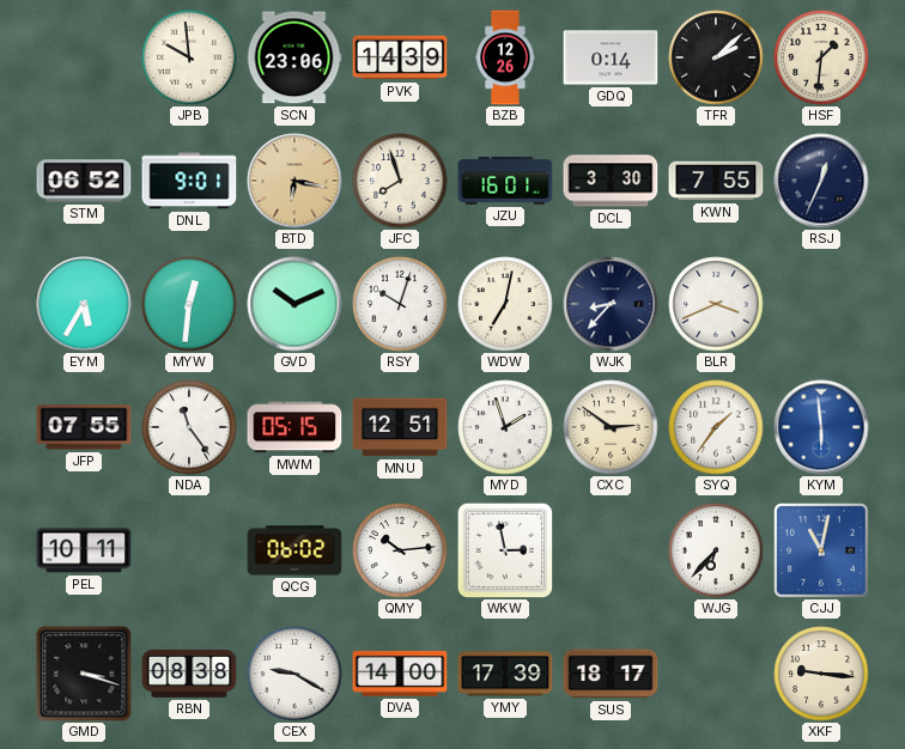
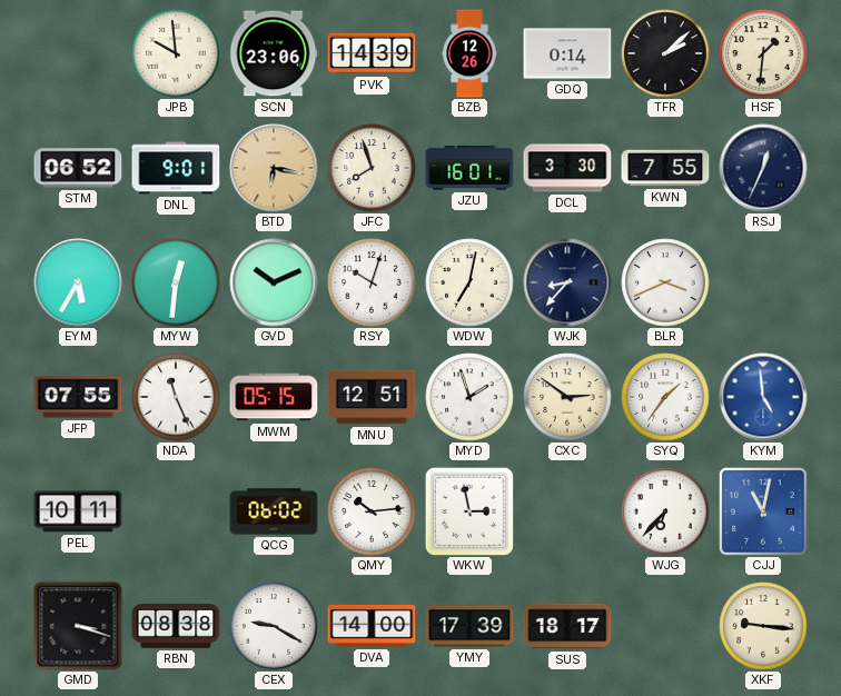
NDA: 11:24 -> 11:26
KYM: 5:59 -> 4:59
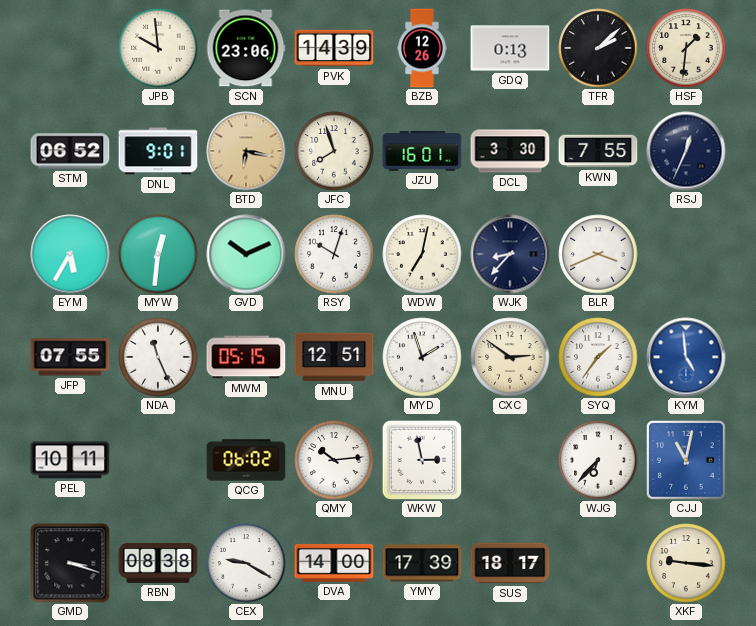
GDQ: 0:14 -> 0:13
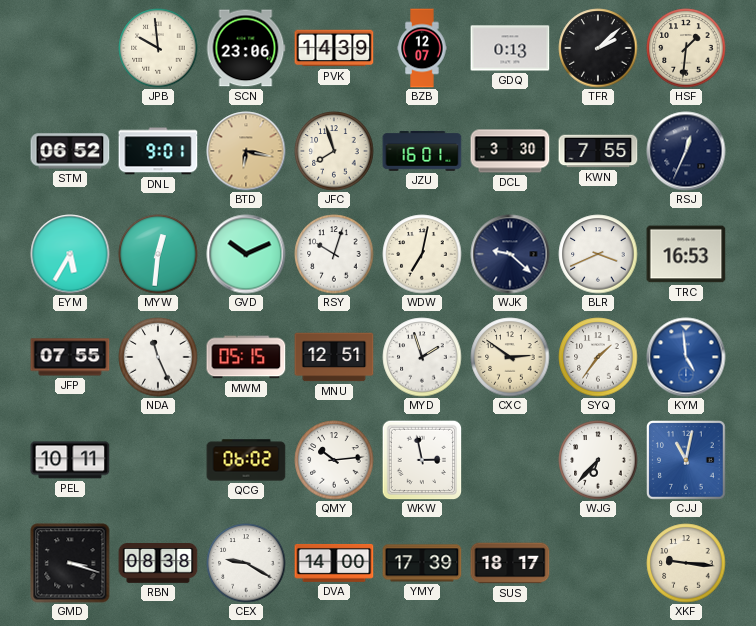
BZB: 12:26 -> 12:07
WJK: 8:37 -> 9:22
TRC: none -> 16:53
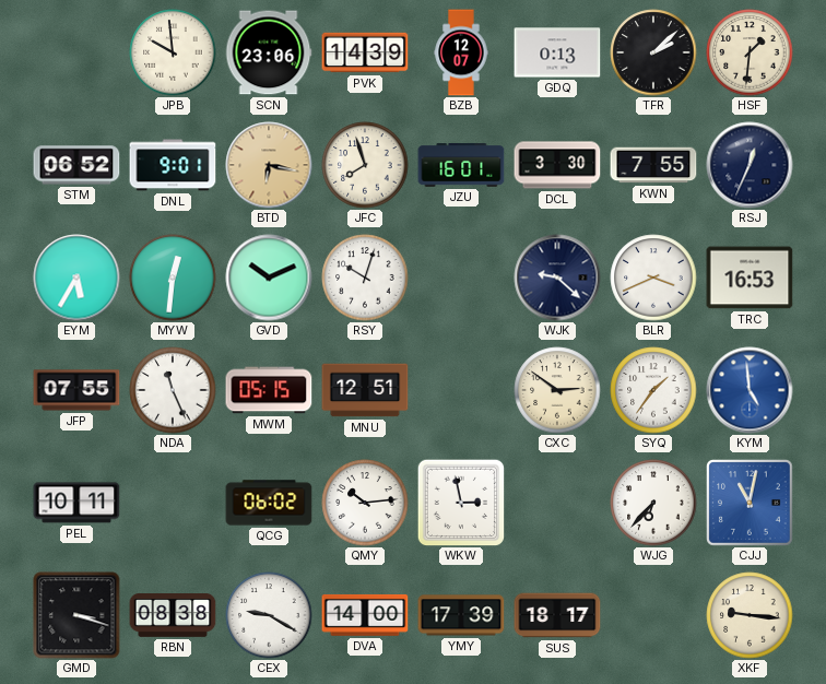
WDW: 7:02 -> none
MYD: 1:57 -> none
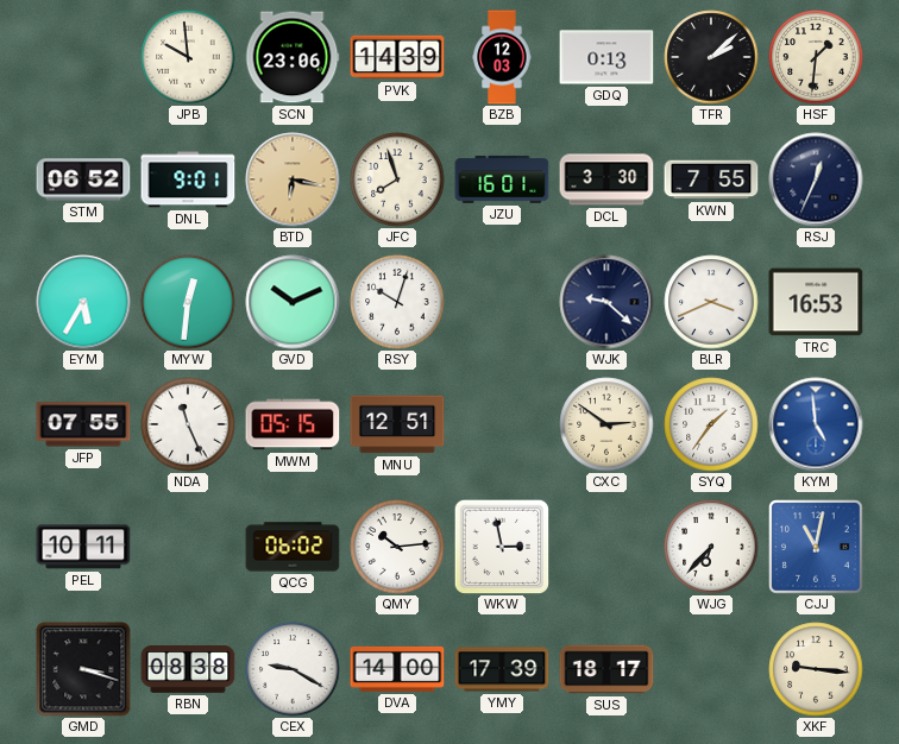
BZB: 12:07 -> 12:03
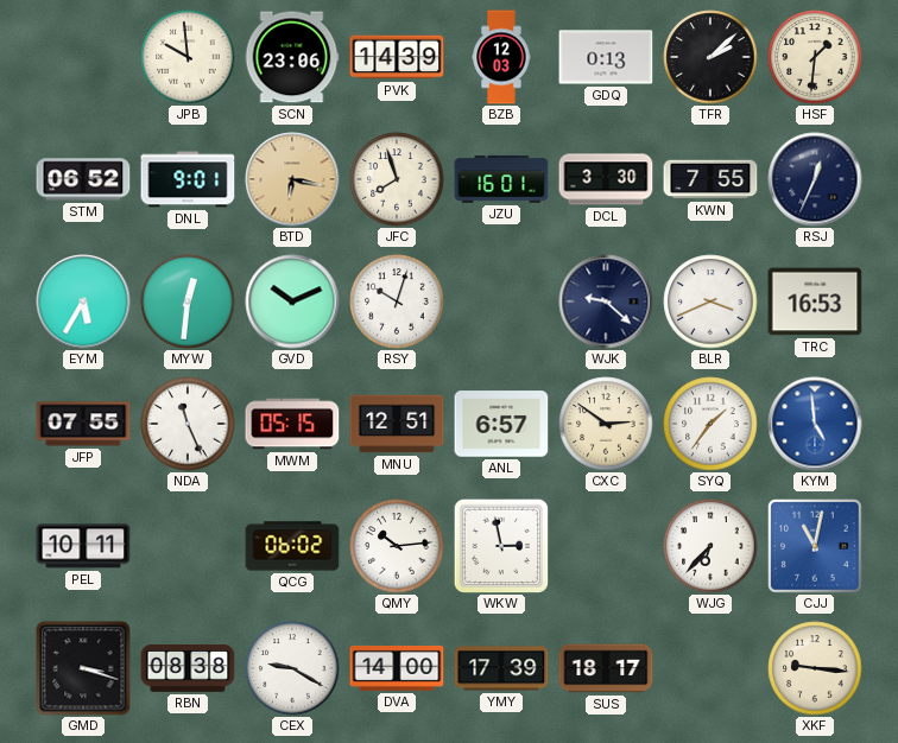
ANL: none -> 6:57
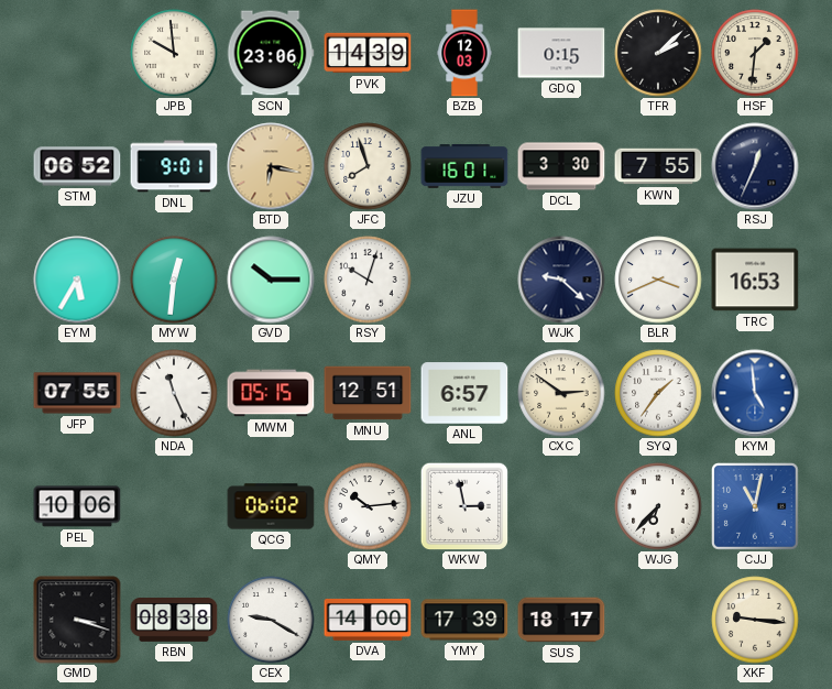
GDQ: 0:13 -> 0:15
GVD: 10:11 -> 10:15
PEL: 10:11 -> 10:06
